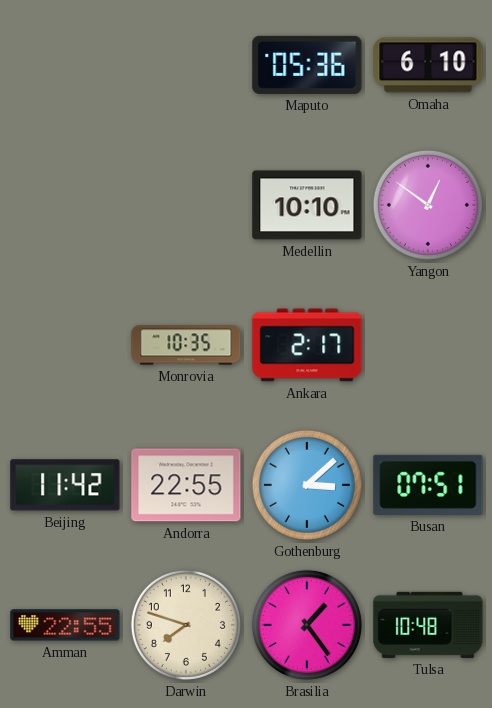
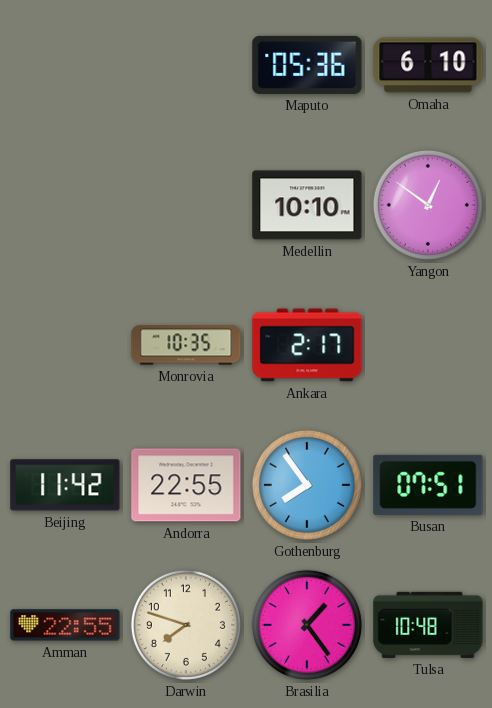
Gothenburg: 3:08 -> 7:54
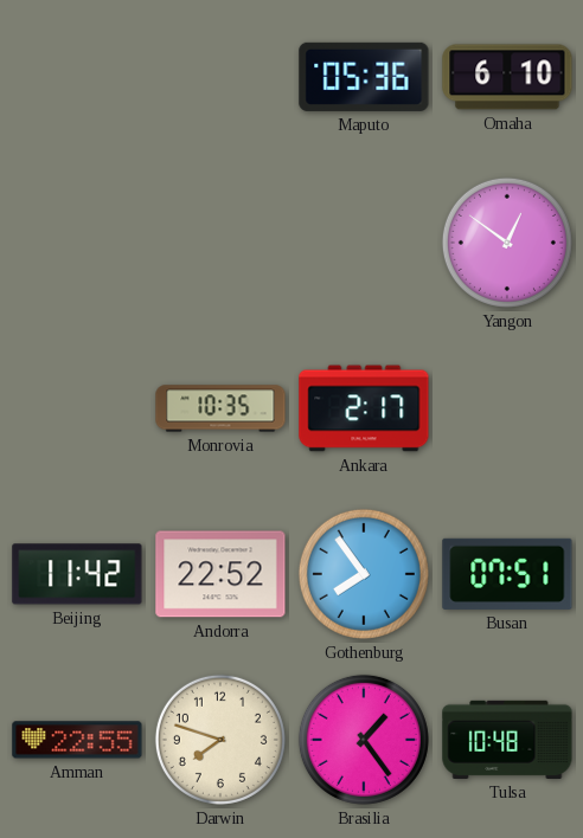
Medellin: 10:10 -> none
Andorra: 22:55 -> 22:52
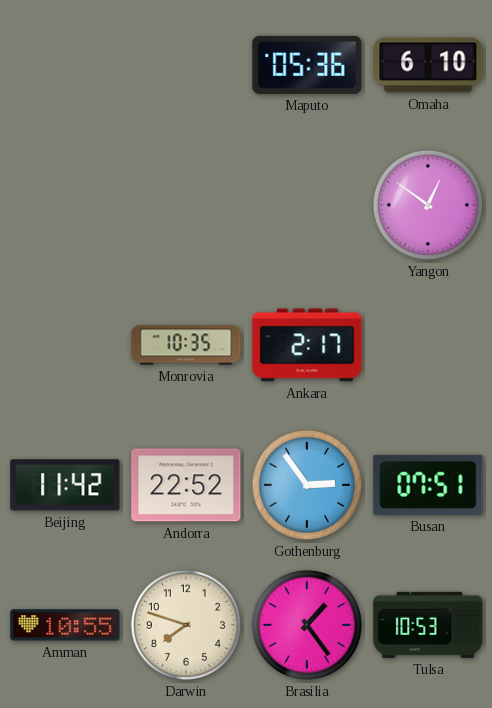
Gothenburg: 7:54 -> 2:54
Amman: 22:55 -> 10:55
Tulsa: 10:48 -> 10:53
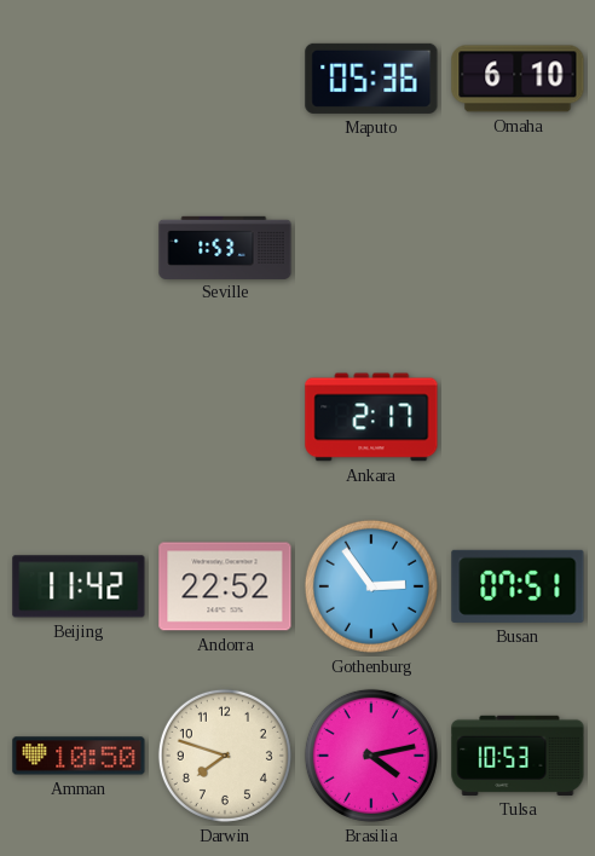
Seville: none -> 1:53
Yangon: 12:51 -> none
Monrovia: 10:35 -> none
Amman: 10:55 -> 10:50
Brasilia: 1:24 -> 4:13
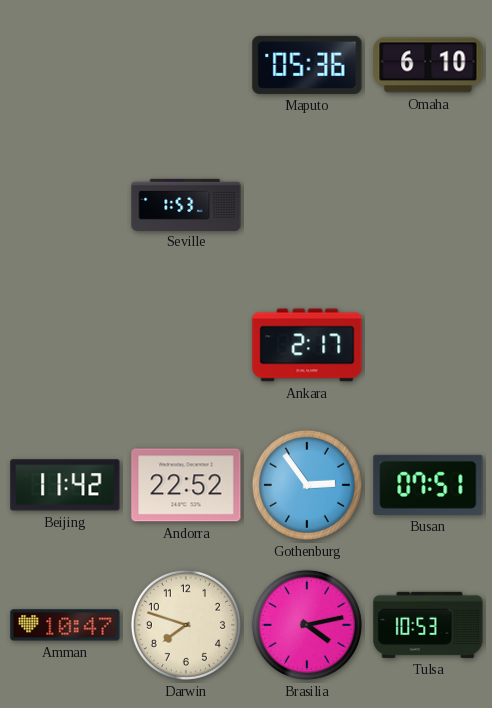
Amman: 10:50 -> 10:47
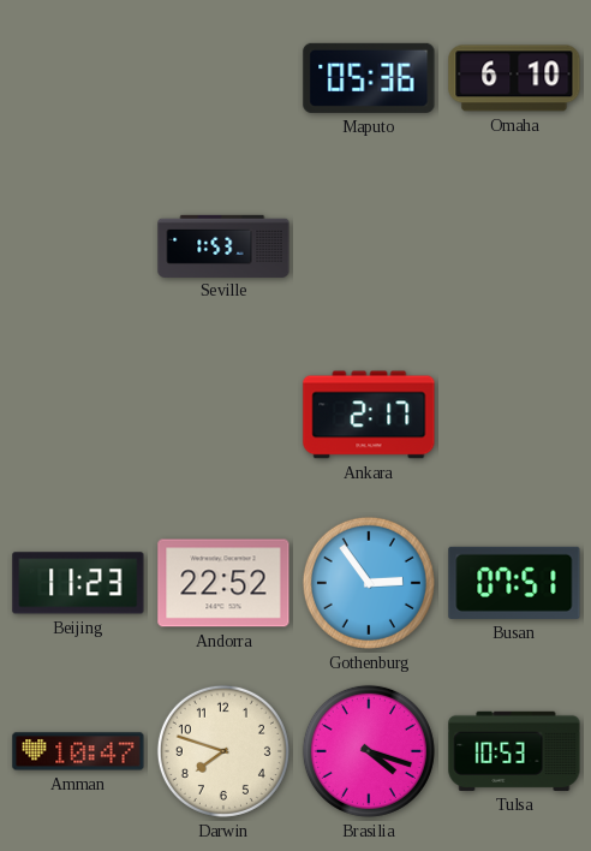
Beijing: 11:42 -> 11:23
Brasilia: 4:13 -> 4:18
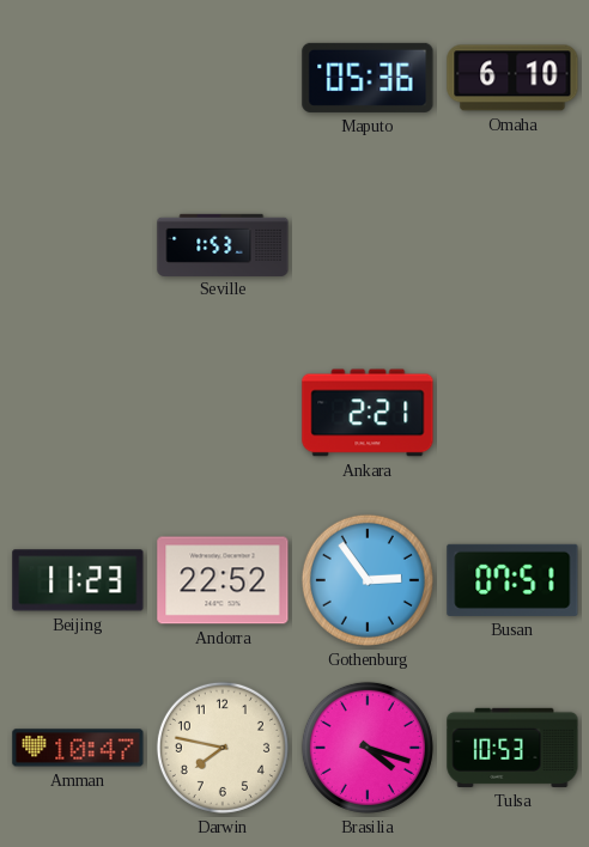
Ankara: 2:17 -> 2:21
Darwin: 7:48 -> 7:47
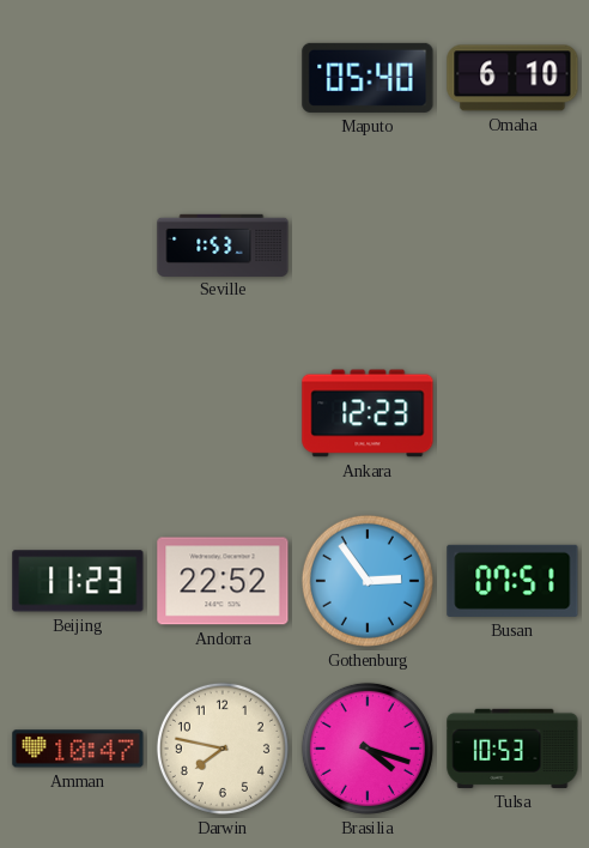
Maputo: 05:36 -> 05:40
Ankara: 2:21 -> 12:23
